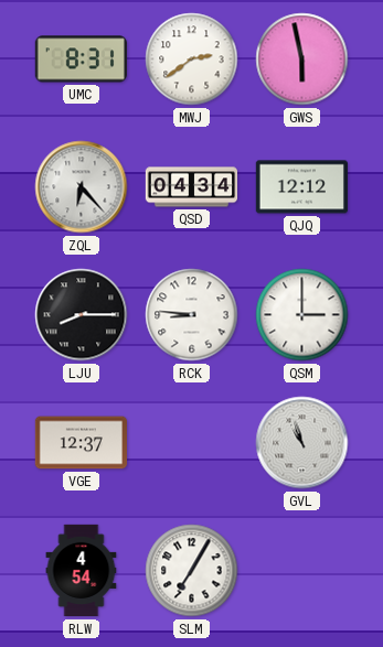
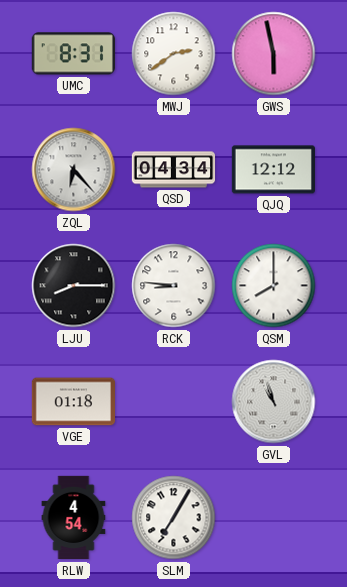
QSM: 3:00 -> 8:00
VGE: 12:37 -> 01:18
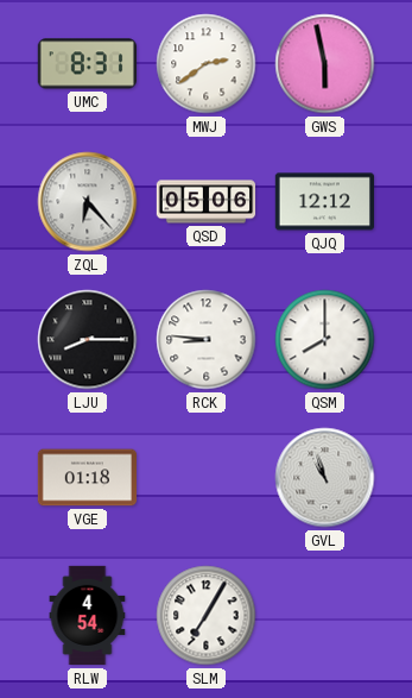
QSD: 04:34 -> 05:06
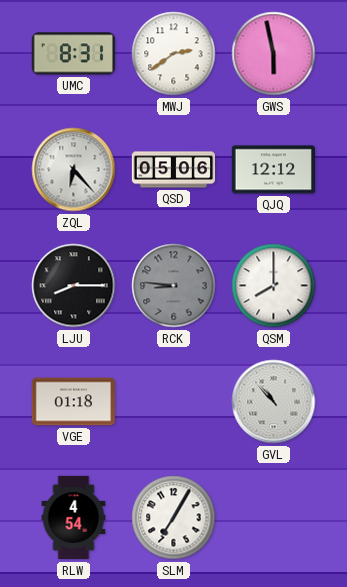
RCK dial: white -> grey
GVL: 10:57 -> 10:53
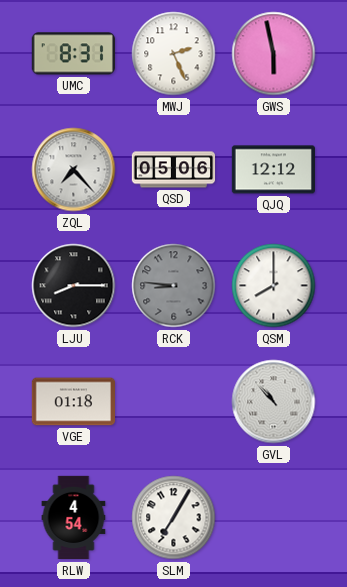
MWJ: 2:39 -> 2:26
ZQL: 6:23 -> 7:23
